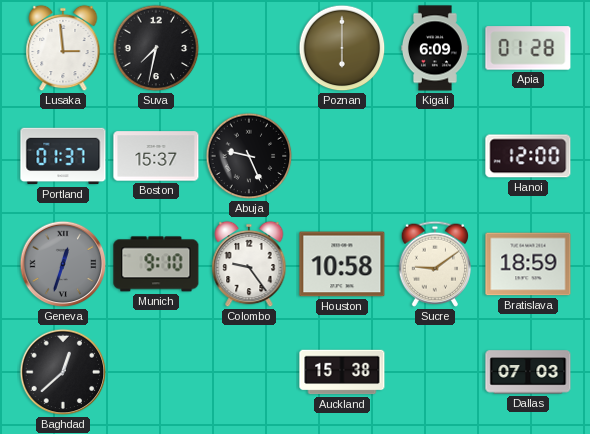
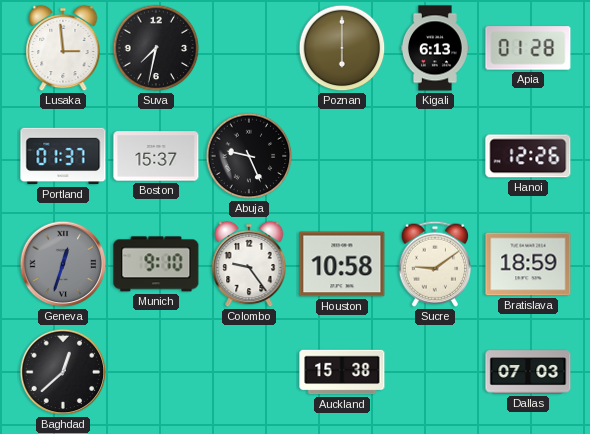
Kigali: 6:09 -> 6:13
Hanoi: 12:00 -> 12:26
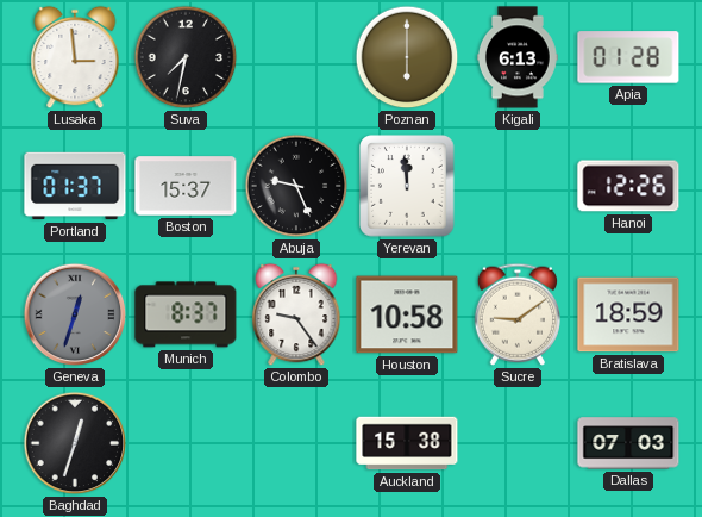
Yerevan: none -> 11:59
Munich: 9:10 -> 8:37
Baghdad: 12:38 -> 12:33
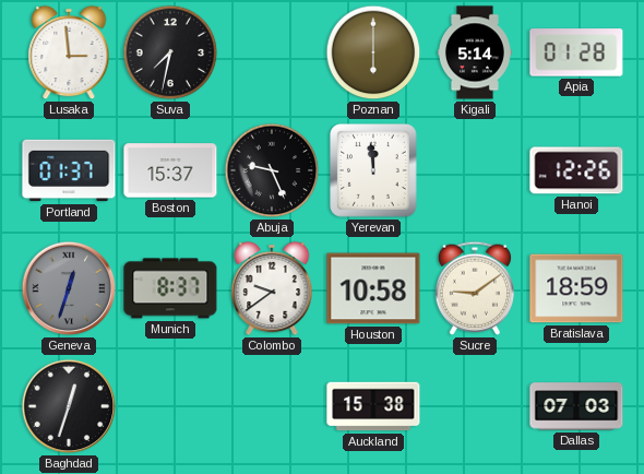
Kigali: 6:13 -> 5:14
Colombo: 9:24 -> 9:39
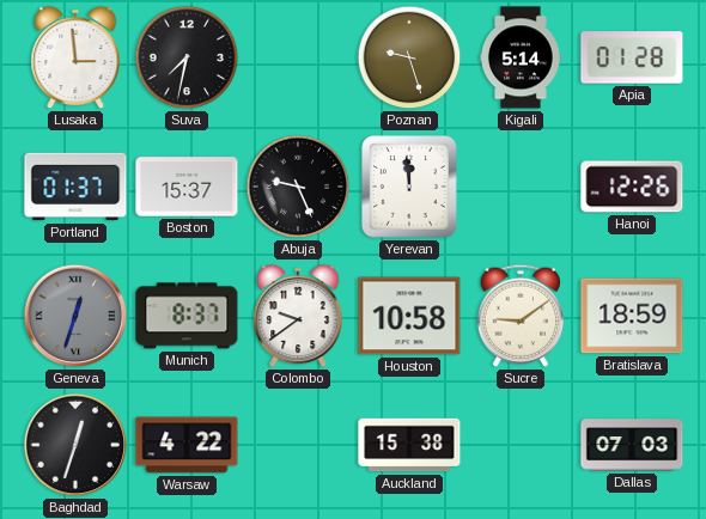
Poznan: 6:00 -> 9:27
Warsaw: none -> 4:22
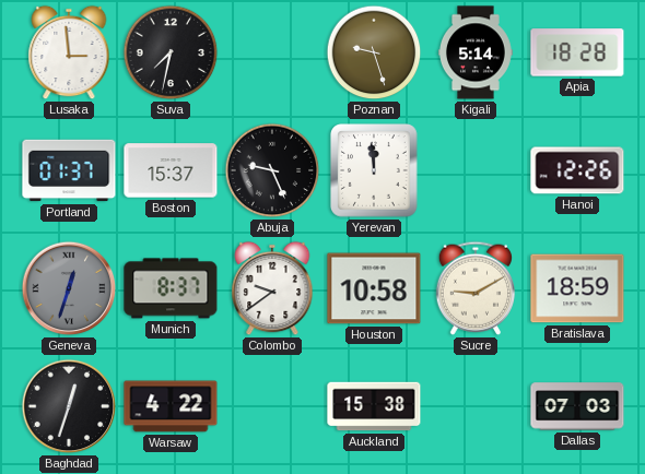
Apia: 01:28 -> 18:28
Sucre: 9:09 -> 9:10
